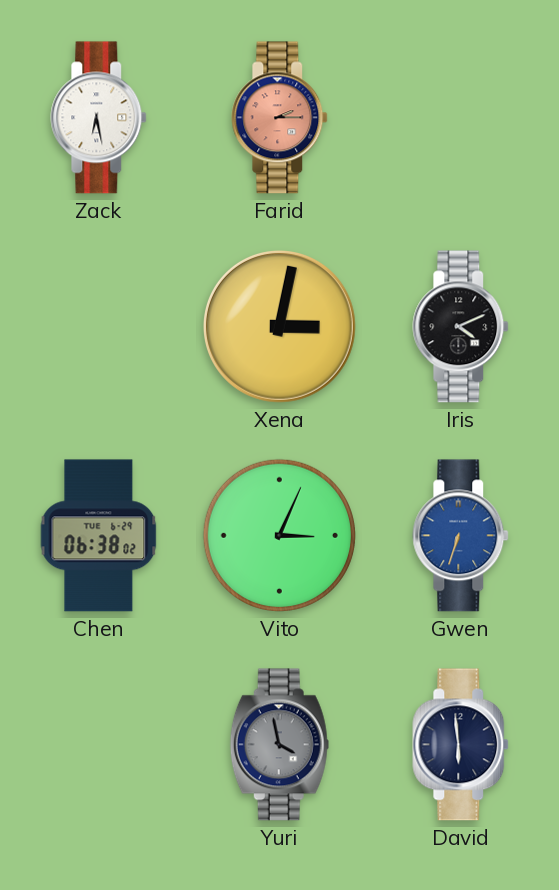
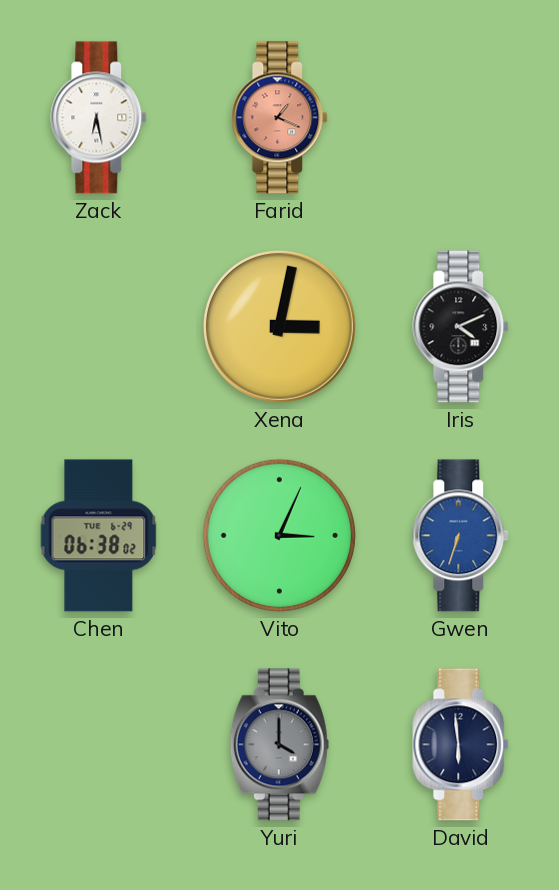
Farid: 2:15 -> 1:19
Yuri: 3:58 -> 4:00
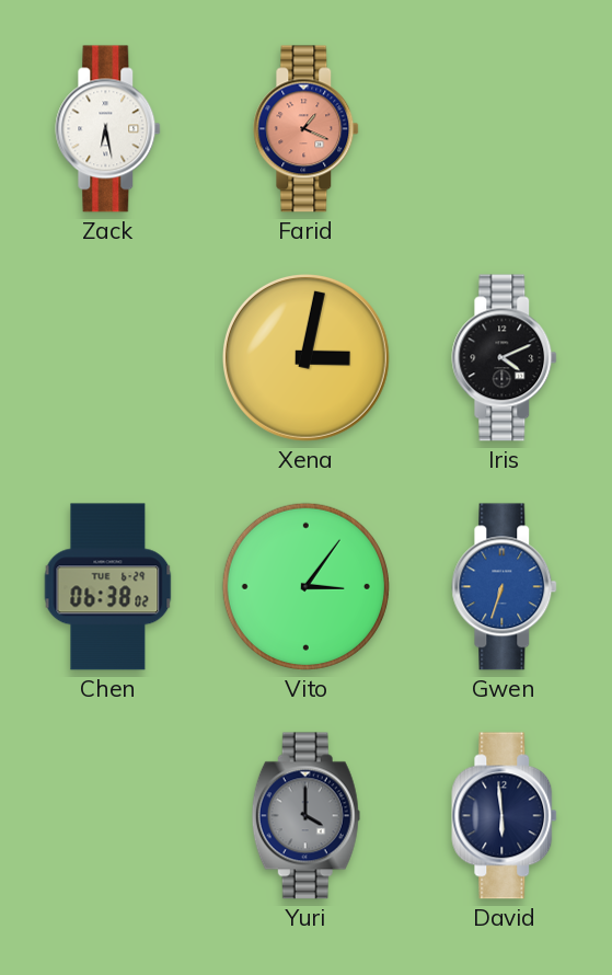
Vito: 3:04 -> 3:06
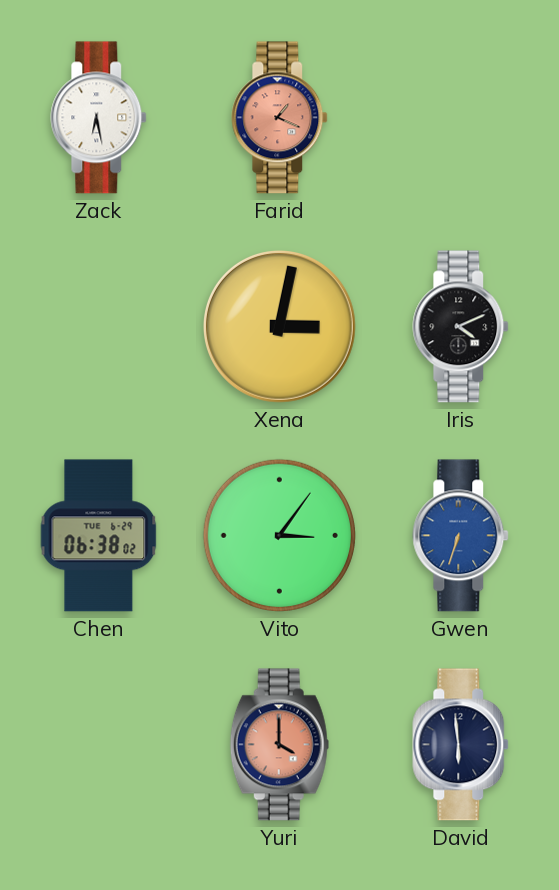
Yuri dial: grey -> salmon
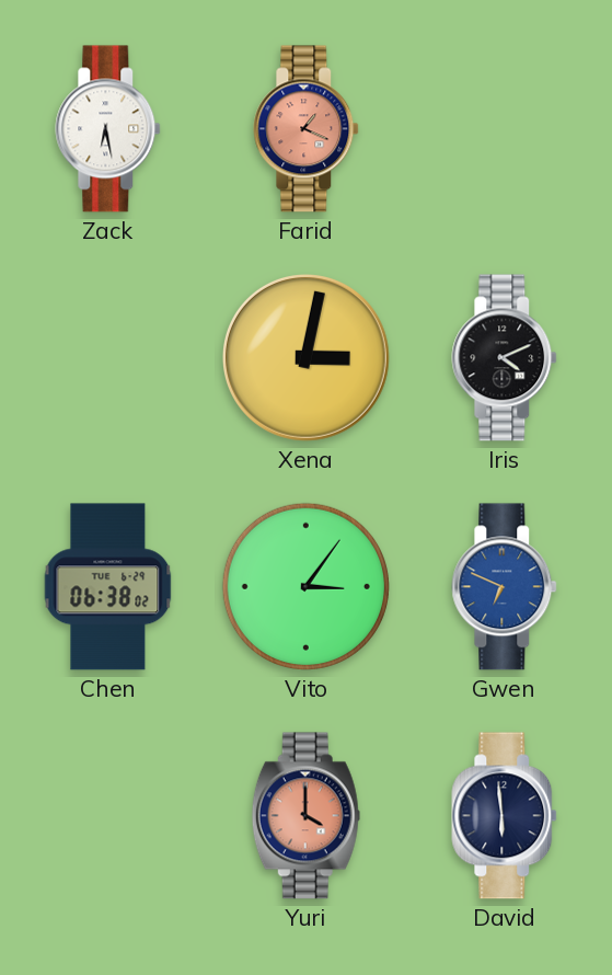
Gwen: 6:33 -> 6:49
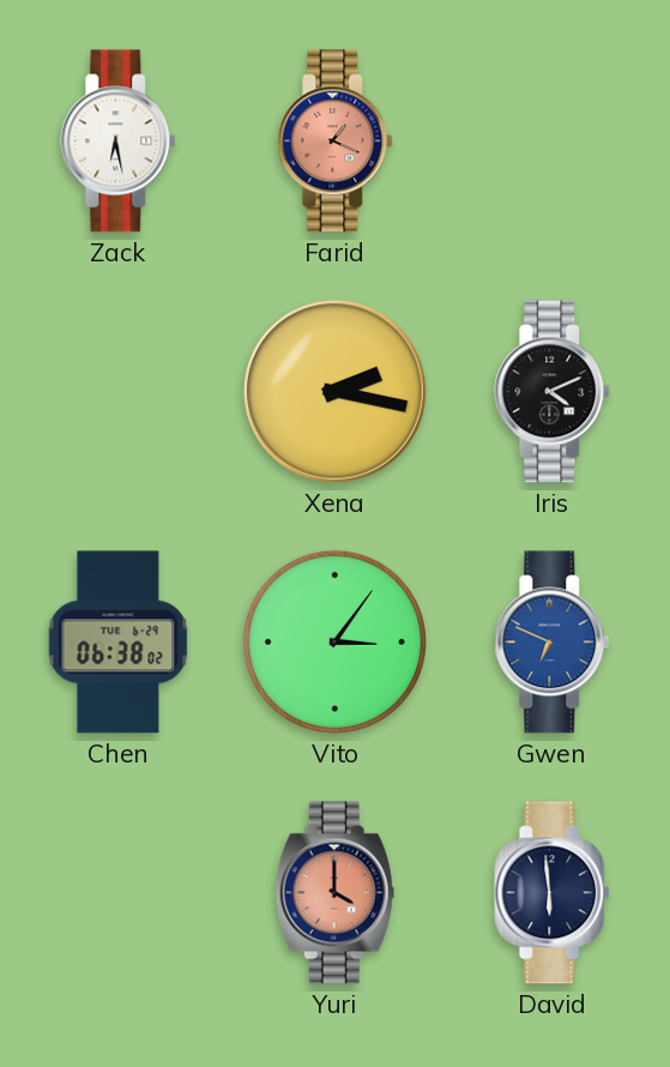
Xena: 3:02 -> 2:17
